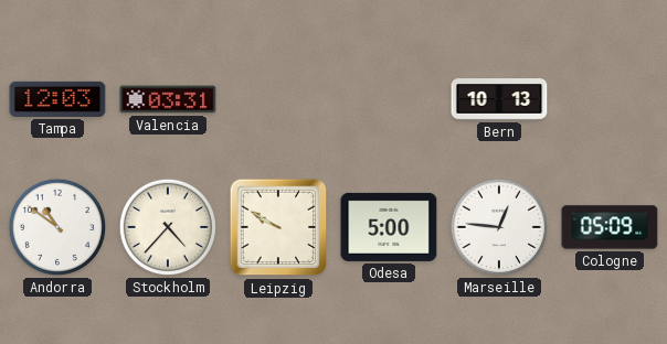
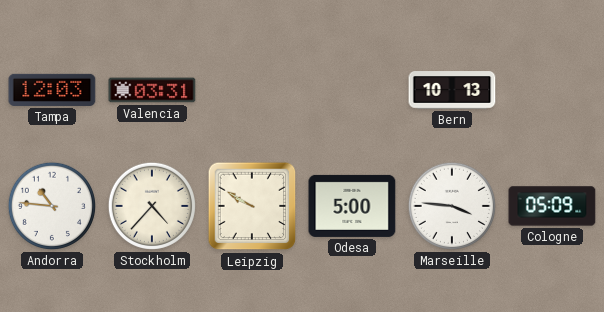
Andorra: 10:51 -> 10:46
Marseille: 12:46 -> 3:46
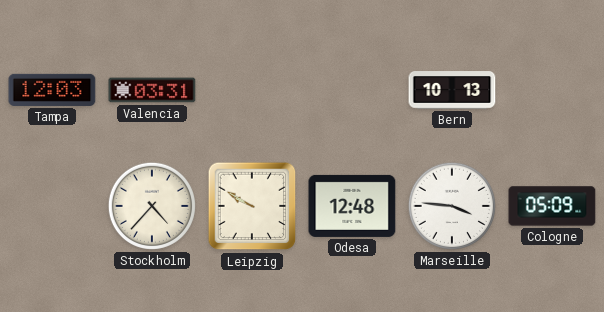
Andorra: 10:46 -> none
Odesa: 5:00 -> 12:48
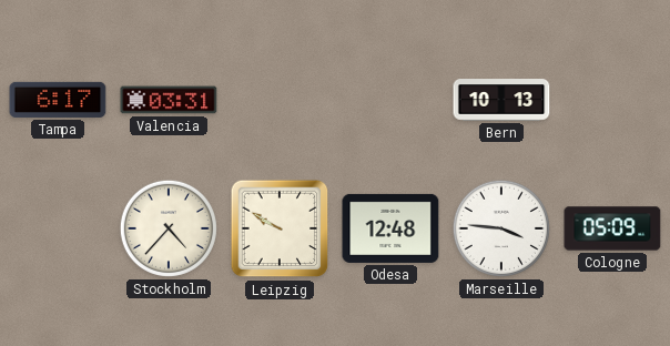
Tampa: 12:03 -> 6:17
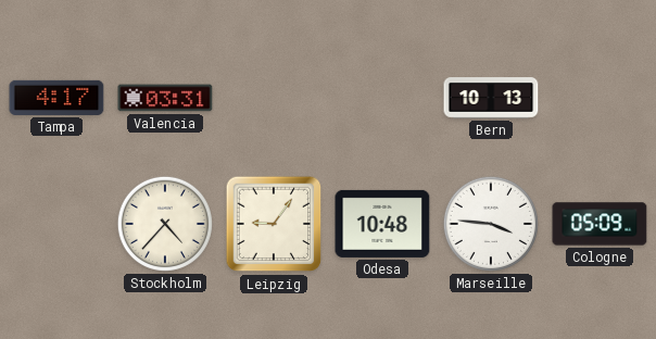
Tampa: 6:17 -> 4:17
Leipzig: 9:50 -> 9:06
Odesa: 12:48 -> 10:48
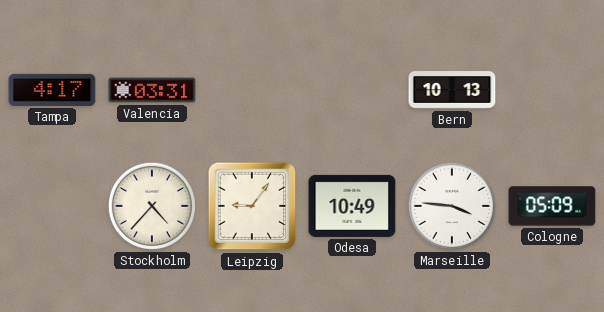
Odesa: 10:48 -> 10:49
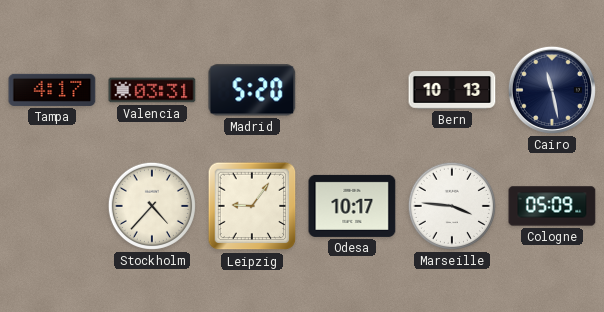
Madrid: none -> 5:20
Cairo: none -> 11:28
Odesa: 10:49 -> 10:17
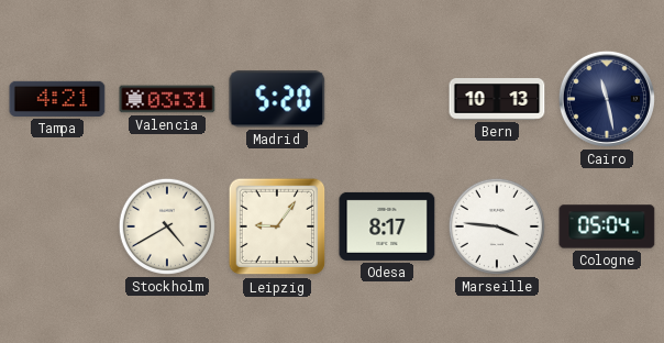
Tampa: 4:17 -> 4:21
Stockholm: 4:37 -> 4:40
Odesa: 10:17 -> 8:17
Cologne: 05:09 -> 05:04
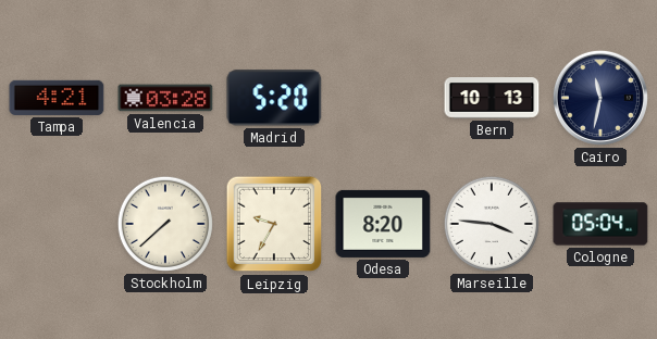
Valencia: 03:31 -> 03:28
Cairo: 11:28 -> 11:32
Stockholm: 4:40 -> 7:38
Leipzig: 9:06 -> 9:35
Odesa: 8:17 -> 8:20
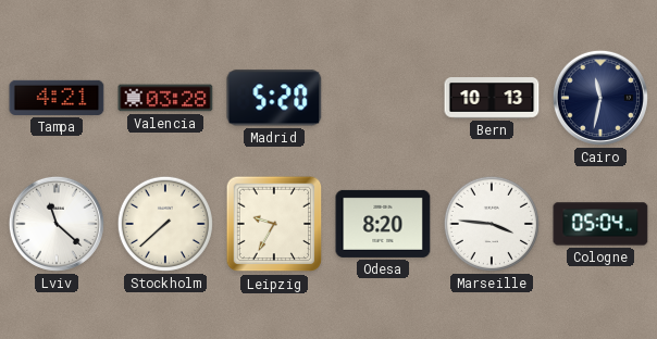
Lviv: none -> 11:22
